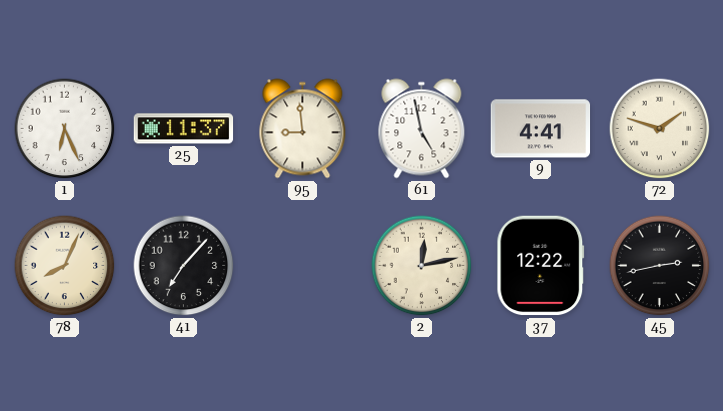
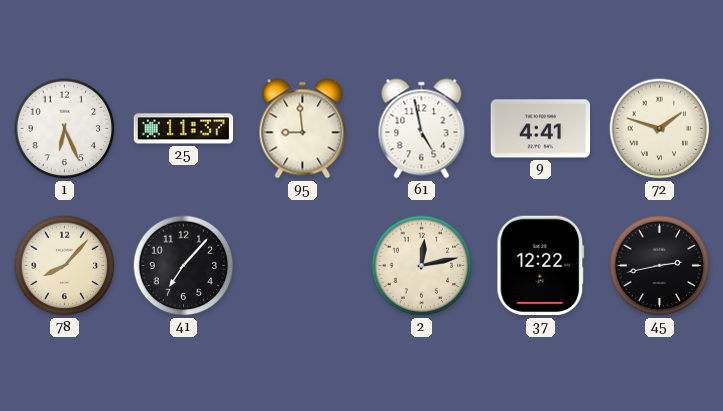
78: 8:04 -> 8:07
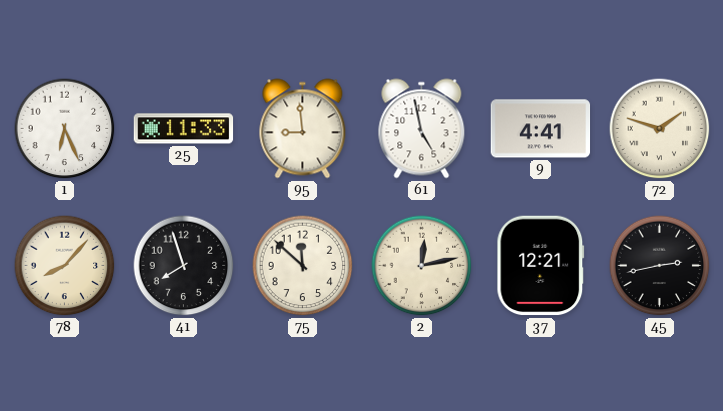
25: 11:37 -> 11:33
41: 7:07 -> 7:57
75: none -> 11:52
37: 12:22 -> 12:21
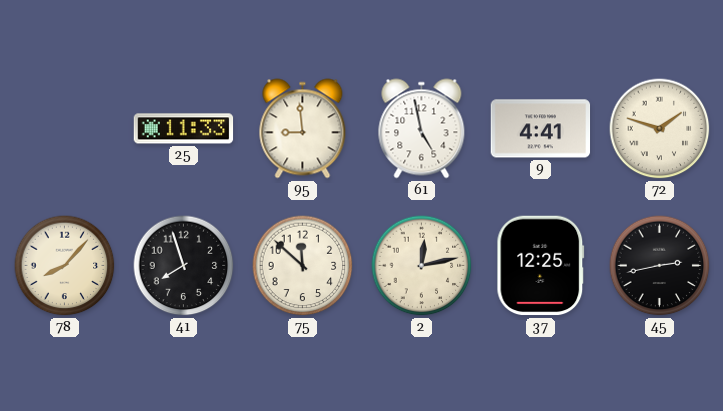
1: 6:26 -> none
37: 12:21 -> 12:25
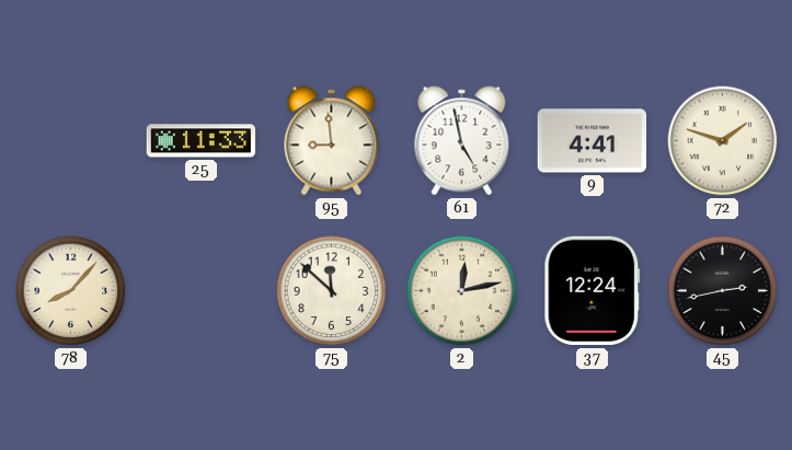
41: 7:57 -> none
37: 12:25 -> 12:24
